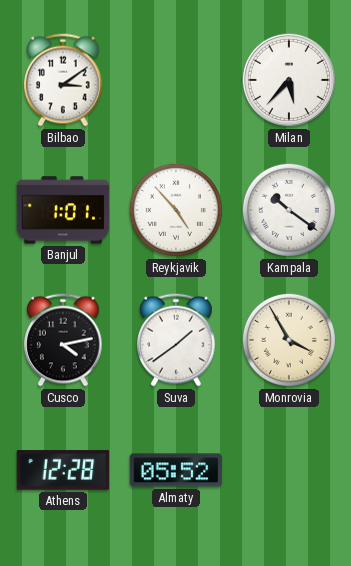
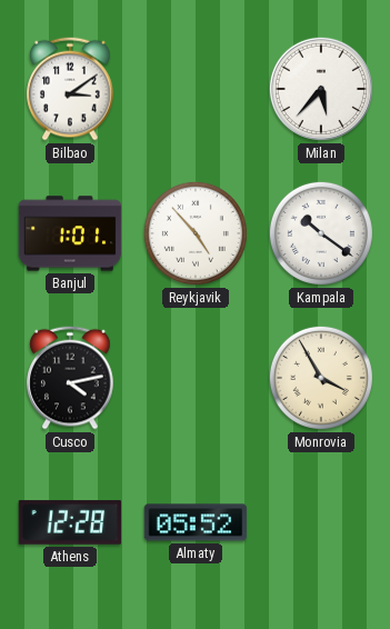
Suva: 1:39 -> none
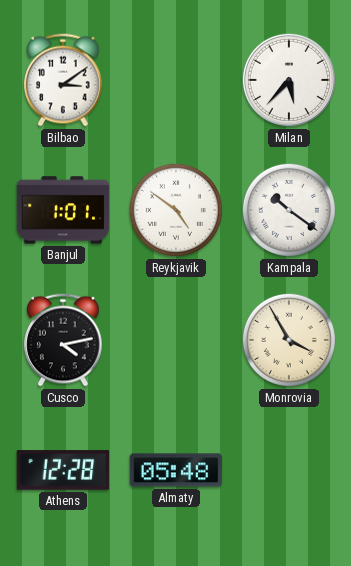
Reykjavik: 4:53 -> 4:51
Almaty: 05:52 -> 05:48
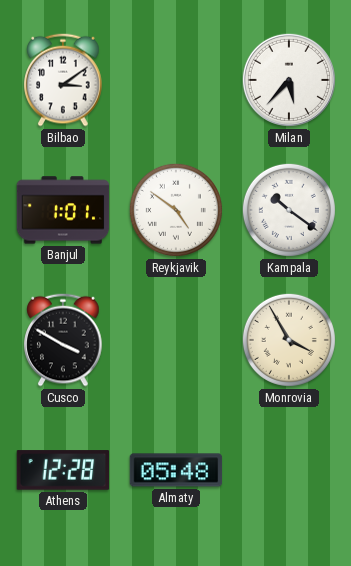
Cusco: 4:13 -> 3:50
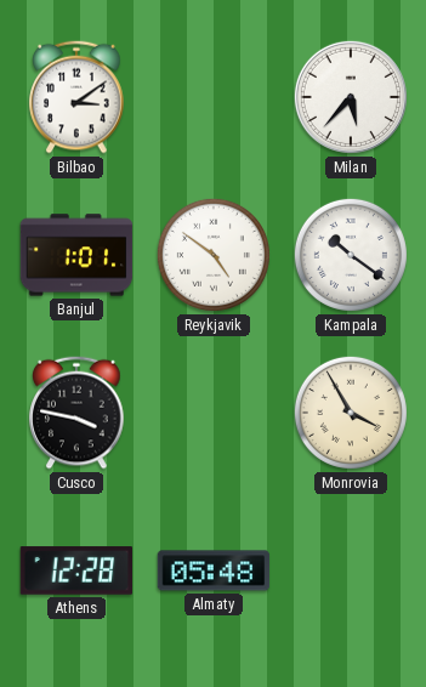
Cusco: 3:50 -> 3:47
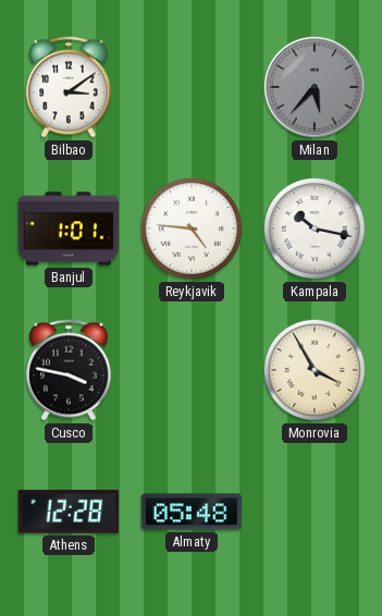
Milan dial: white -> grey
Reykjavik: 4:51 -> 4:46
Kampala: 10:21 -> 10:17
